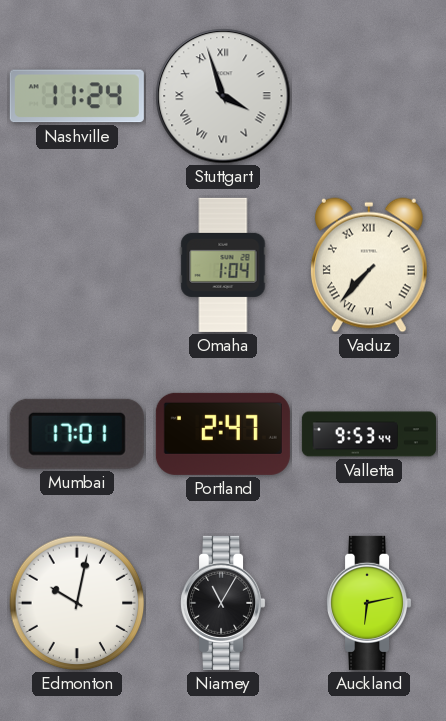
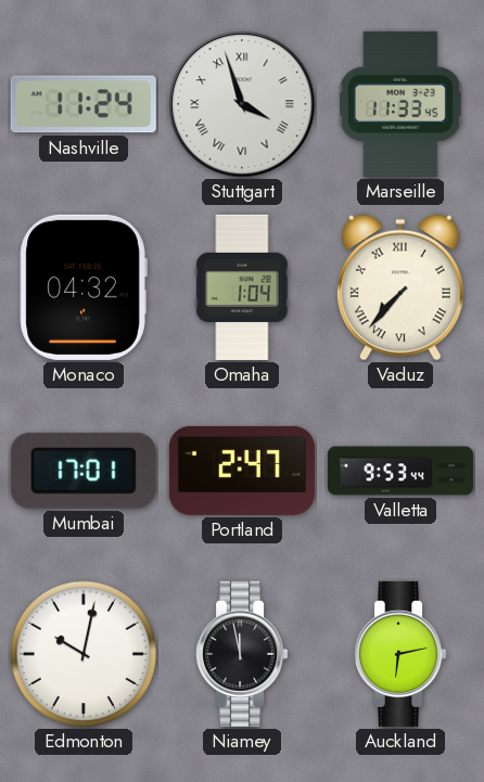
Marseille: none -> 11:33
Monaco: none -> 04:32
Niamey: 11:05 -> 11:58
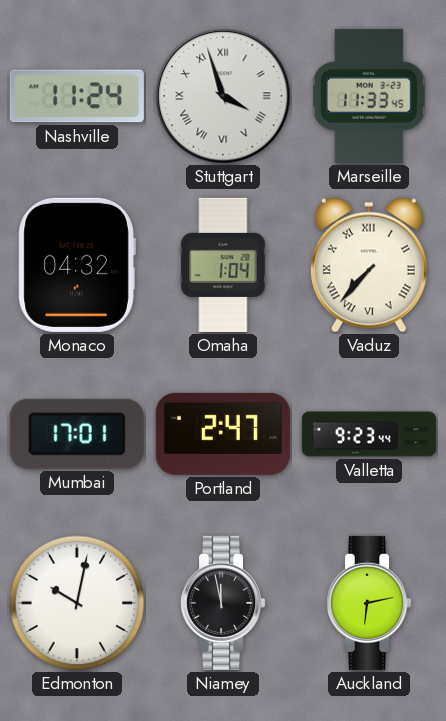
Valletta: 9:53 -> 9:23
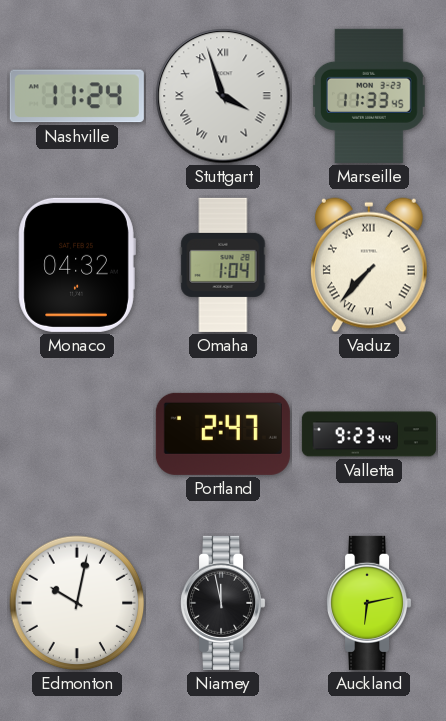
Mumbai: 17:01 -> none
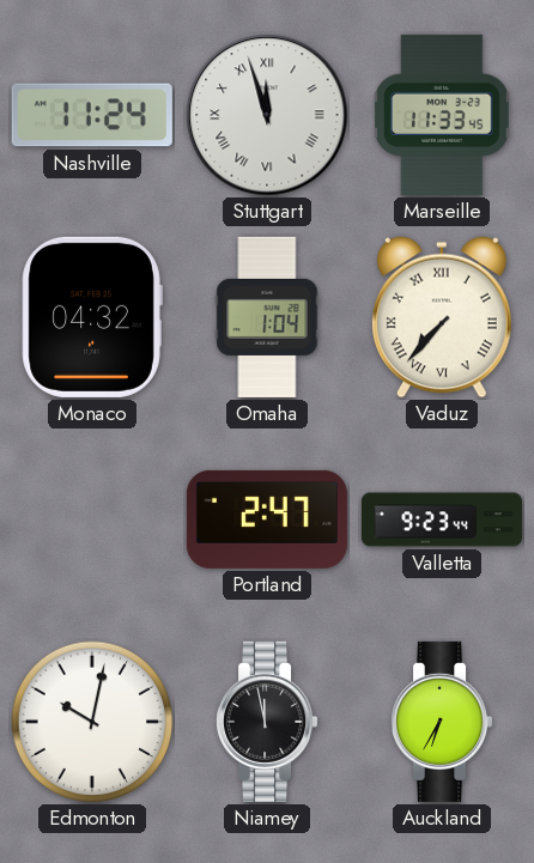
Stuttgart: 3:57 -> 11:57
Auckland: 6:13 -> 6:35
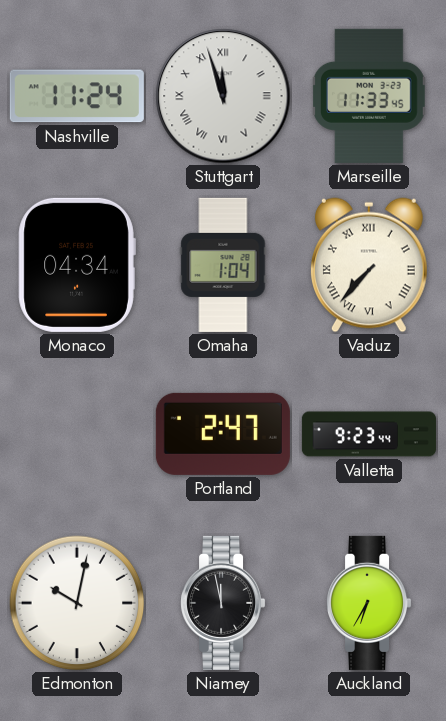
Monaco: 04:32 -> 04:34
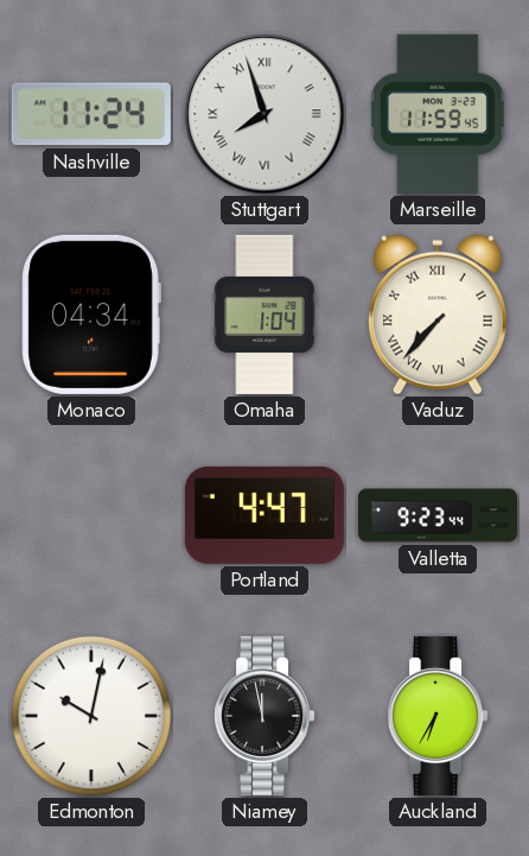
Stuttgart: 11:57 -> 7:57
Marseille: 11:33 -> 11:59
Portland: 2:47 -> 4:47
